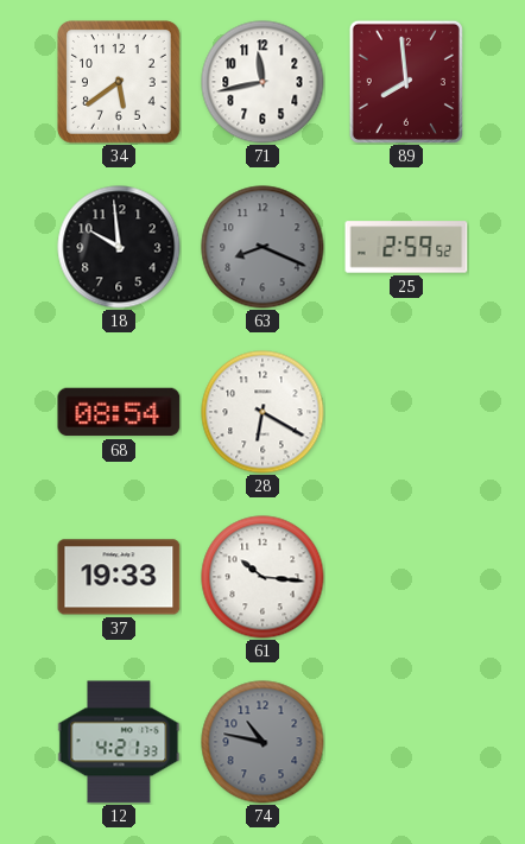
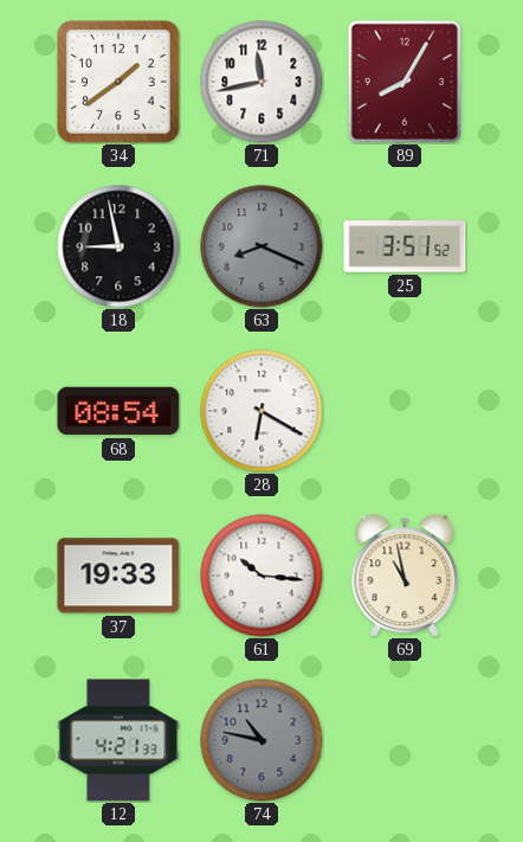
34: 5:39 -> 1:39
89: 7:59 -> 8:05
18: 9:59 -> 8:58
25: 2:59 -> 3:51
69: none -> 10:58
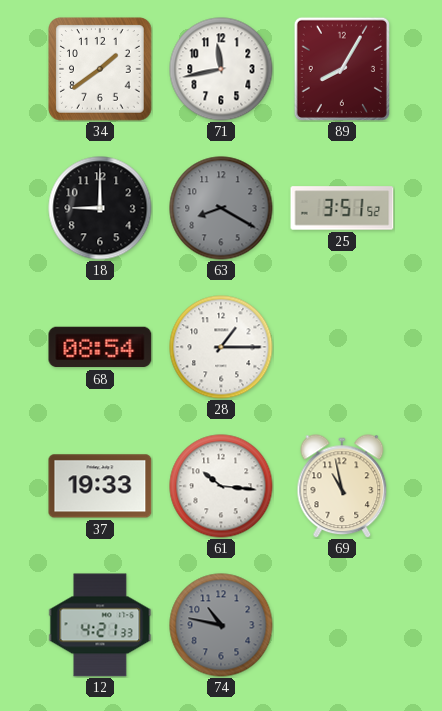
18: 8:58 -> 9:00
63: 8:19 -> 8:20
28: 6:20 -> 1:15
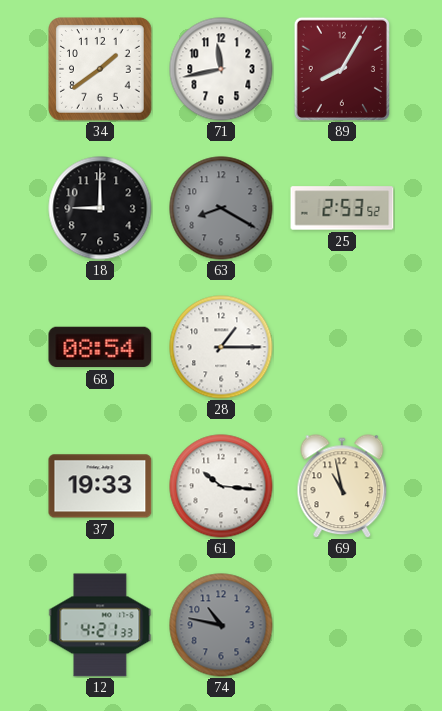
25: 3:51 -> 2:53
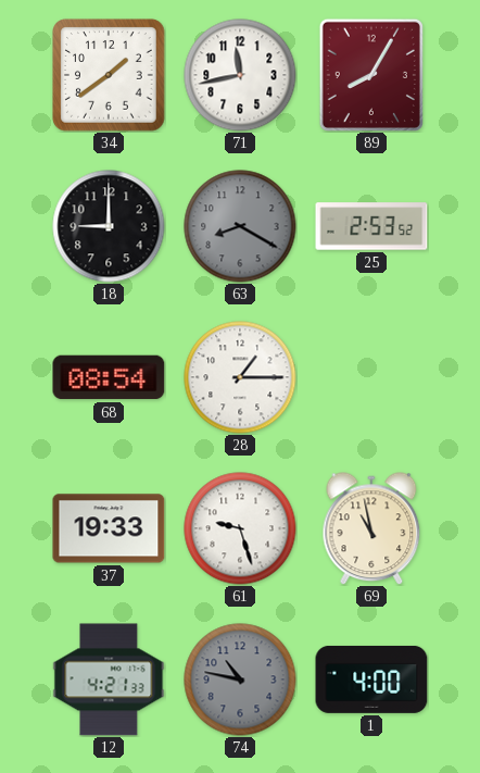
61: 10:16 -> 9:27
1: none -> 4:00
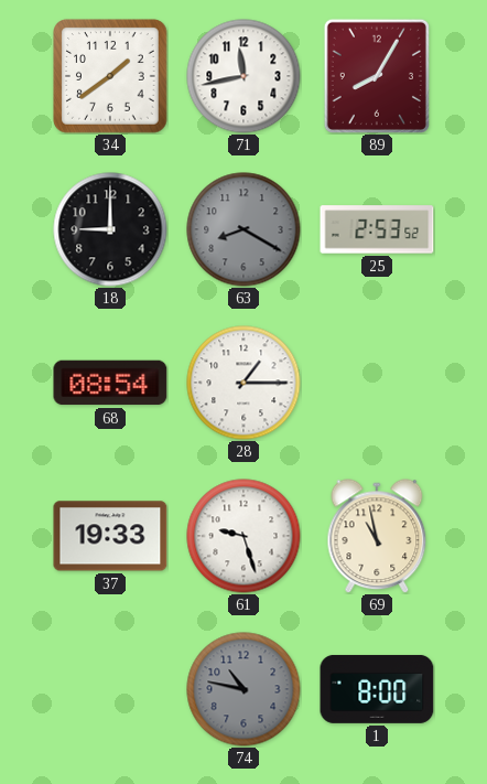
12: 4:21 -> none
1: 4:00 -> 8:00
